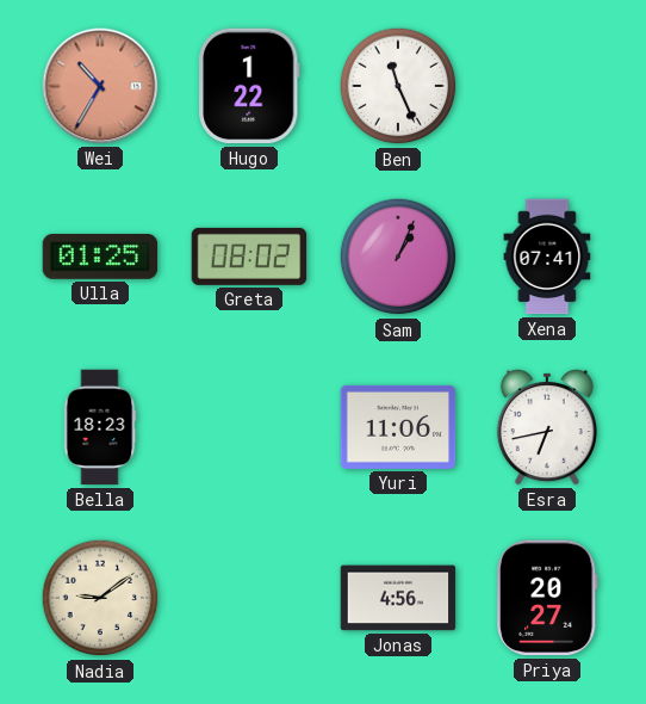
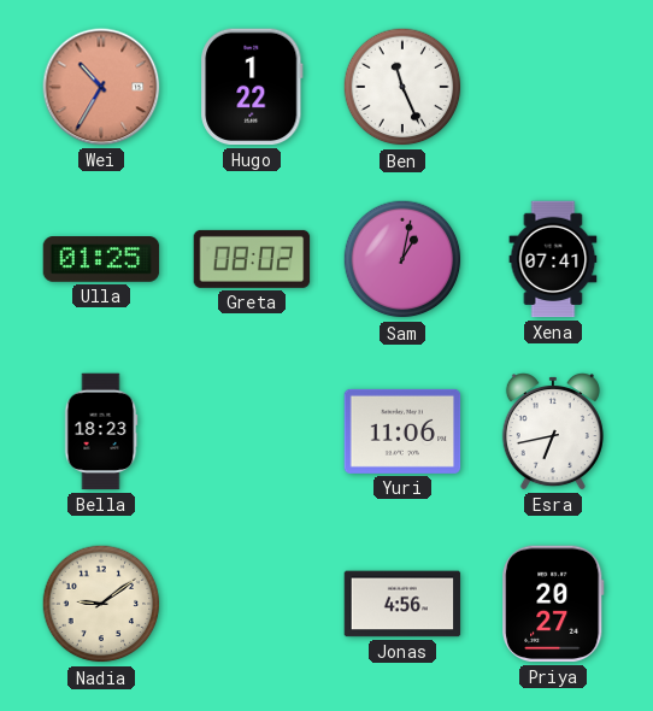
Sam: 1:04 -> 1:02
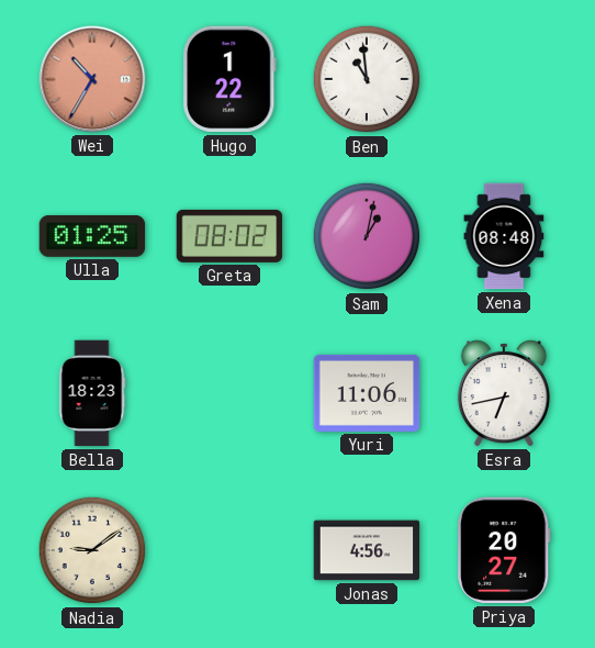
Ben: 11:26 -> 10:59
Xena: 07:41 -> 08:48
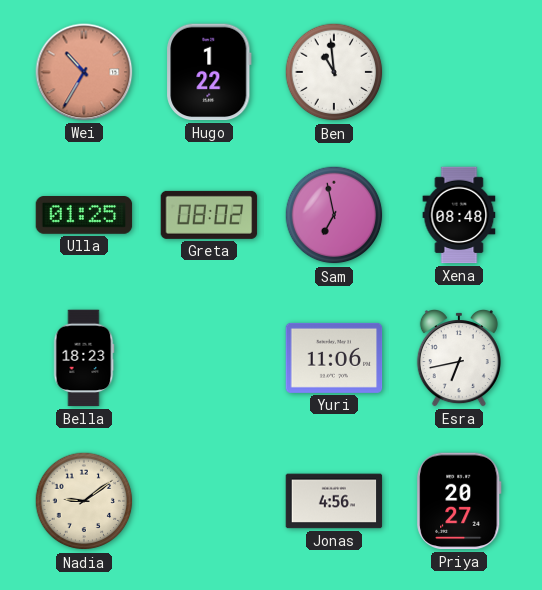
Sam: 1:02 -> 6:58
